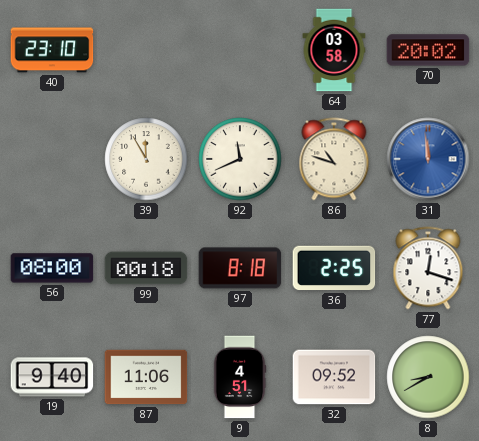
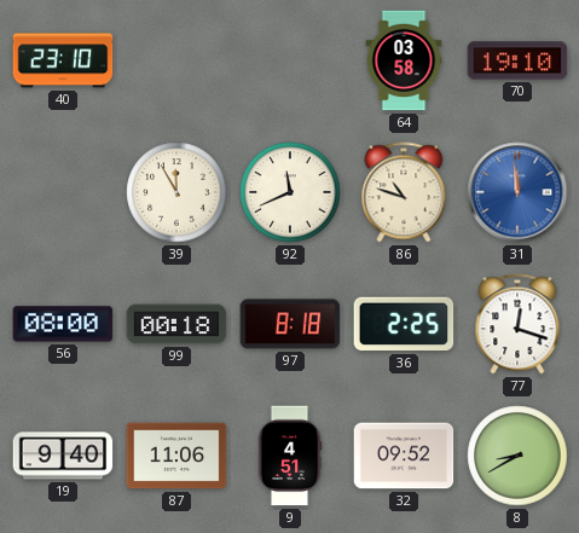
70: 20:02 -> 19:10
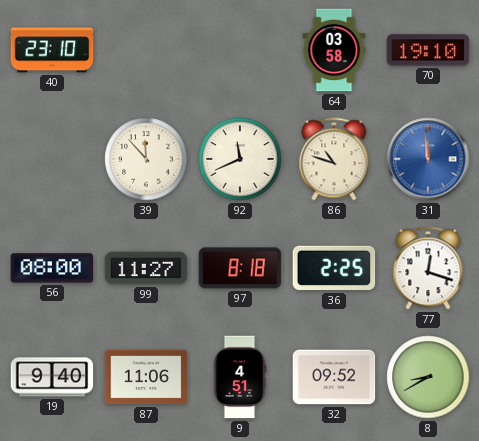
39: 11:55 -> 11:53
99: 00:18 -> 11:27
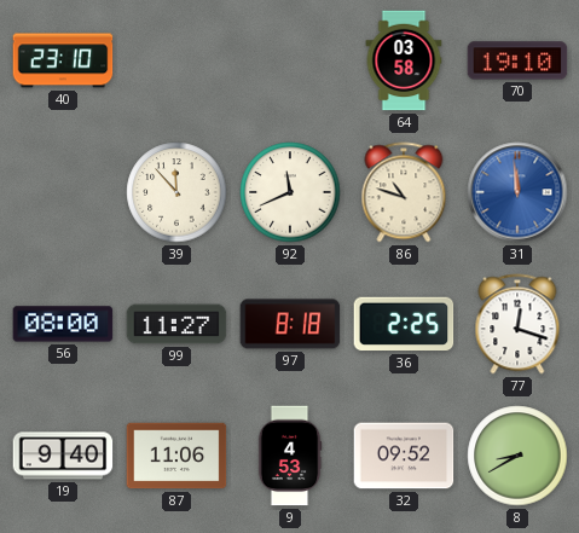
9: 4:51 -> 4:53
